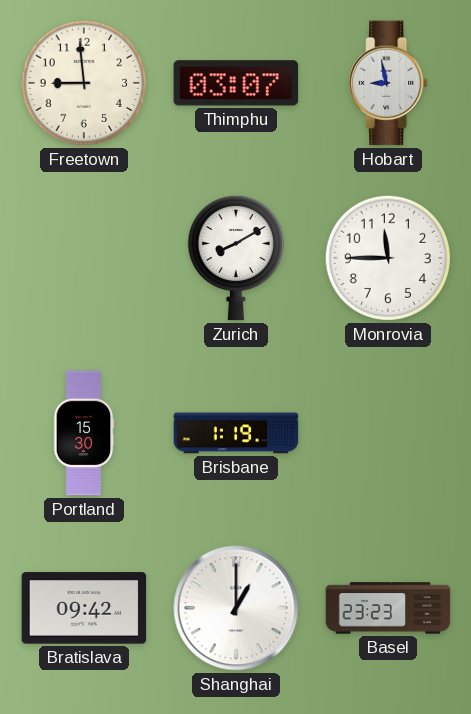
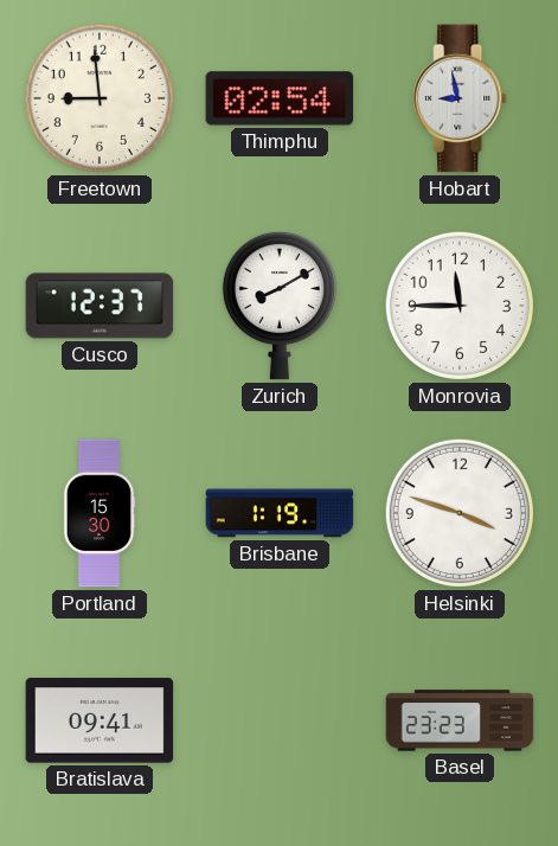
Thimphu: 03:07 -> 02:54
Cusco: none -> 12:37
Helsinki: none -> 3:48
Bratislava: 09:42 -> 09:41
Shanghai: 1:00 -> none
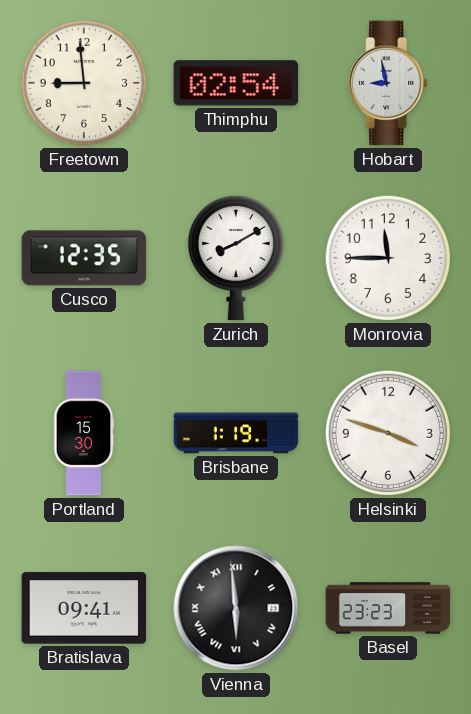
Cusco: 12:37 -> 12:35
Vienna: none -> 5:59
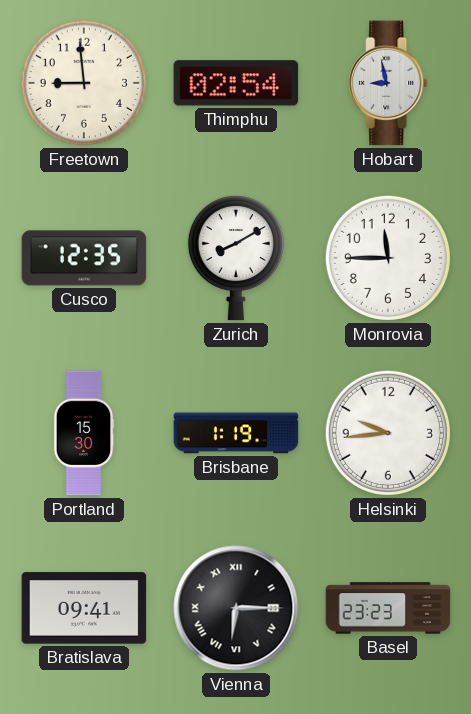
Helsinki: 3:48 -> 9:44
Vienna: 5:59 -> 6:15
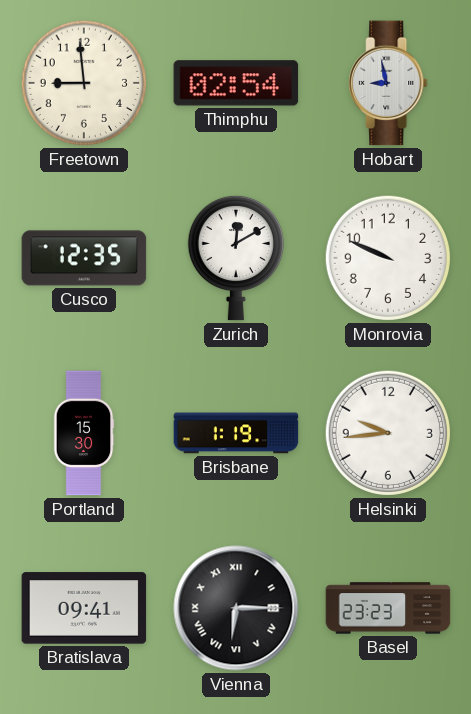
Zurich: 8:10 -> 12:10
Monrovia: 11:45 -> 9:49
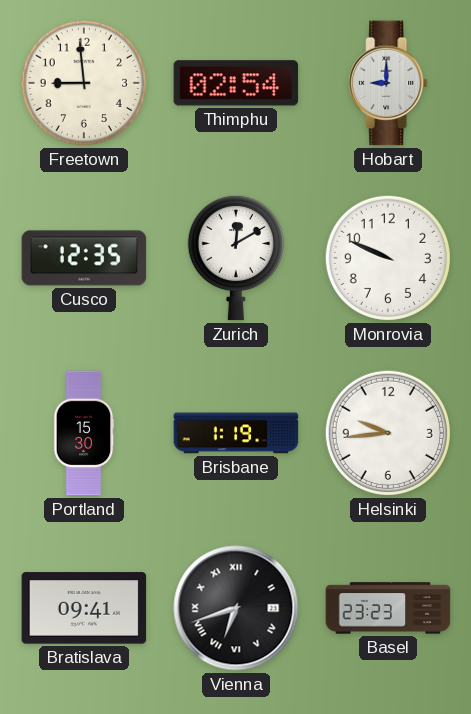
Hobart: 8:58 -> 9:00
Vienna: 6:15 -> 6:42
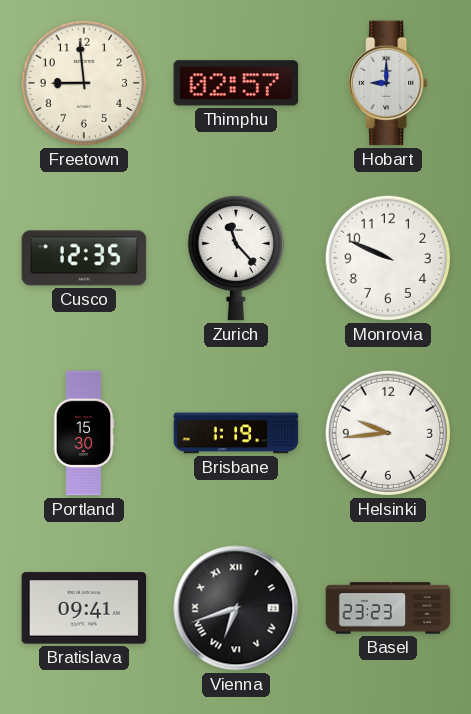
Thimphu: 02:54 -> 02:57
Zurich: 12:10 -> 11:23
